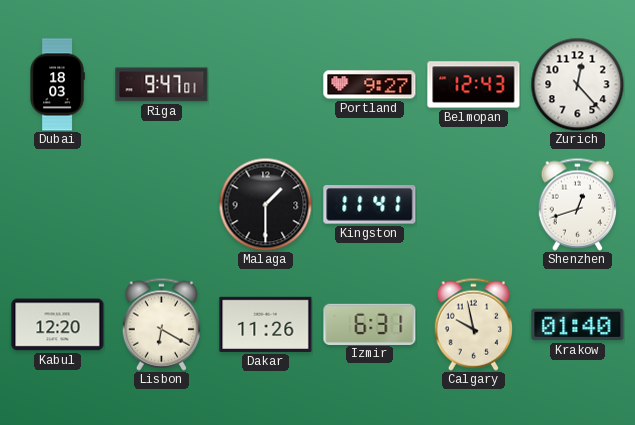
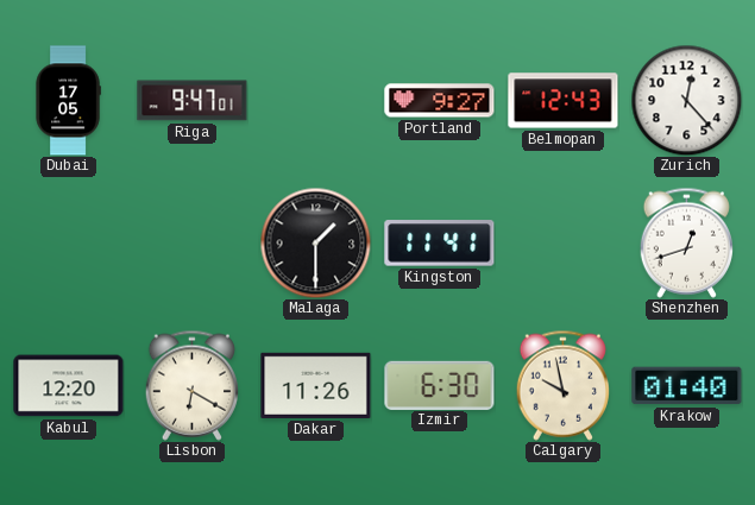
Dubai: 18:03 -> 17:05
Izmir: 6:31 -> 6:30
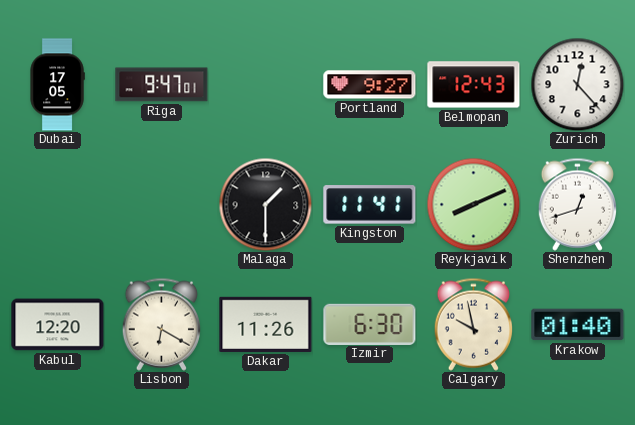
Reykjavik: none -> 8:11
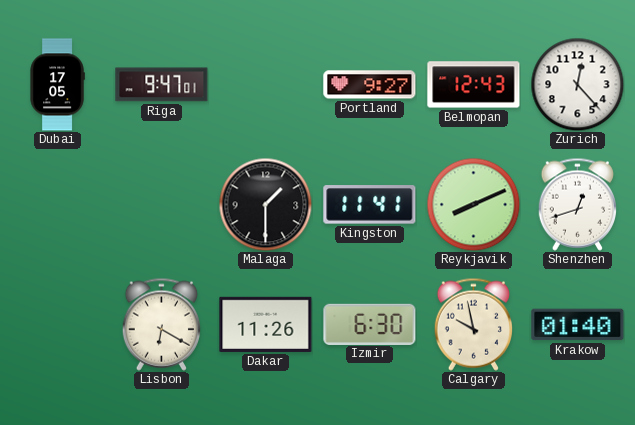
Kabul: 12:20 -> none
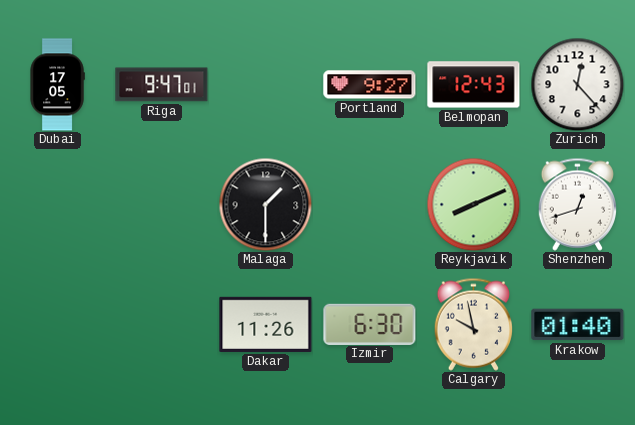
Kingston: 11:41 -> none
Lisbon: 6:20 -> none
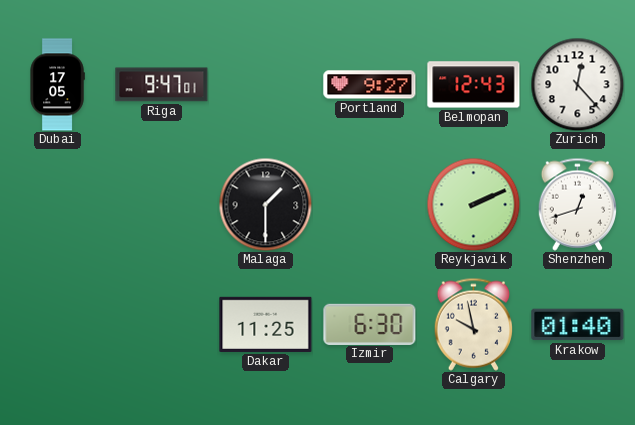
Reykjavik: 8:11 -> 2:11
Dakar: 11:26 -> 11:25
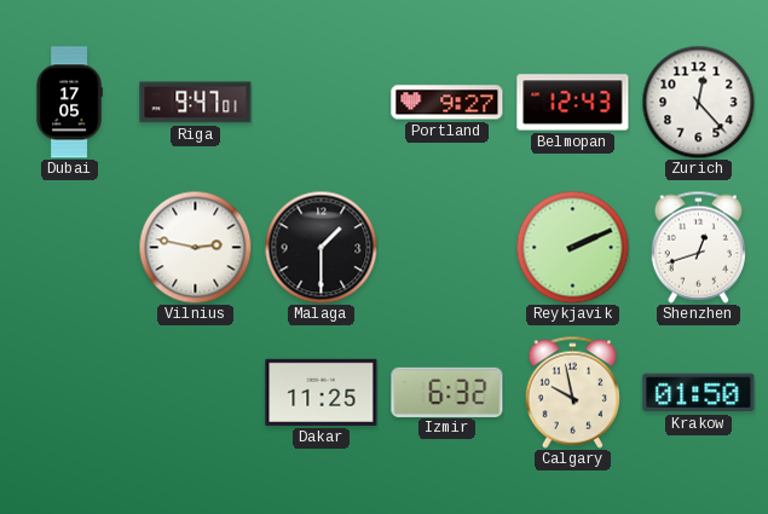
Vilnius: none -> 2:47
Izmir: 6:30 -> 6:32
Krakow: 01:40 -> 01:50
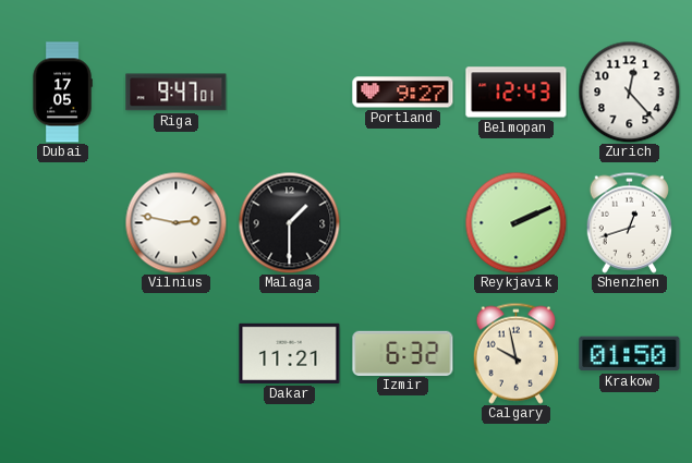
Dakar: 11:25 -> 11:21
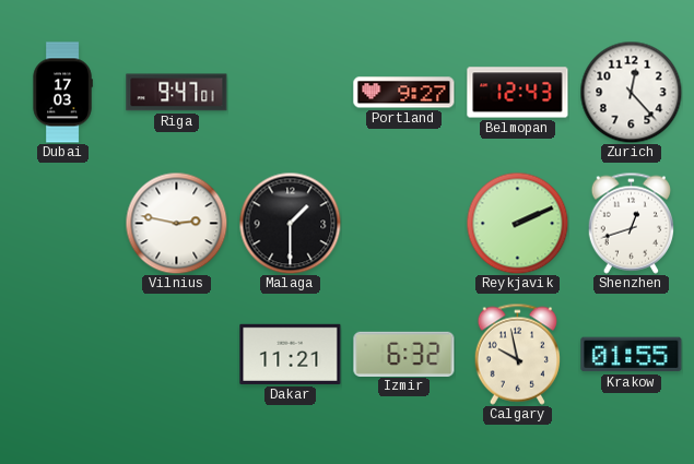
Dubai: 17:05 -> 17:03
Krakow: 01:50 -> 01:55
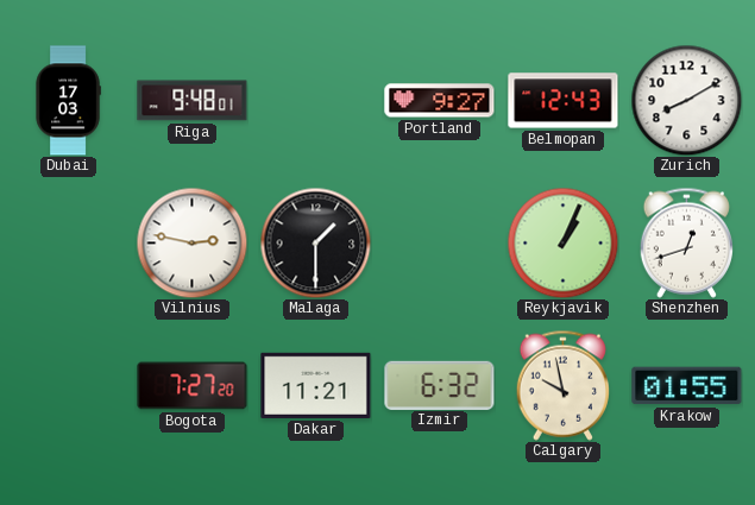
Riga: 9:47 -> 9:48
Zurich: 12:23 -> 8:10
Reykjavik: 2:11 -> 1:04
Bogota: none -> 7:27
